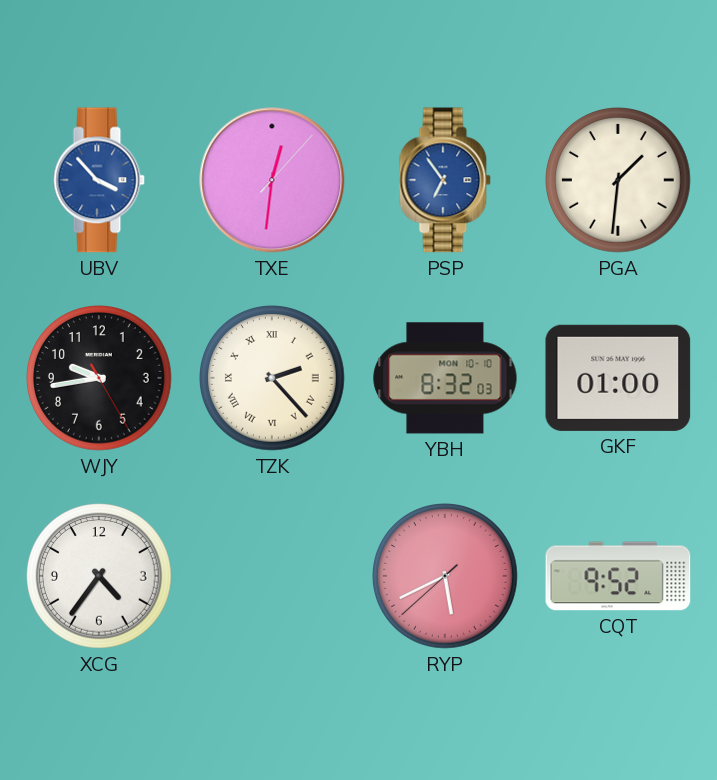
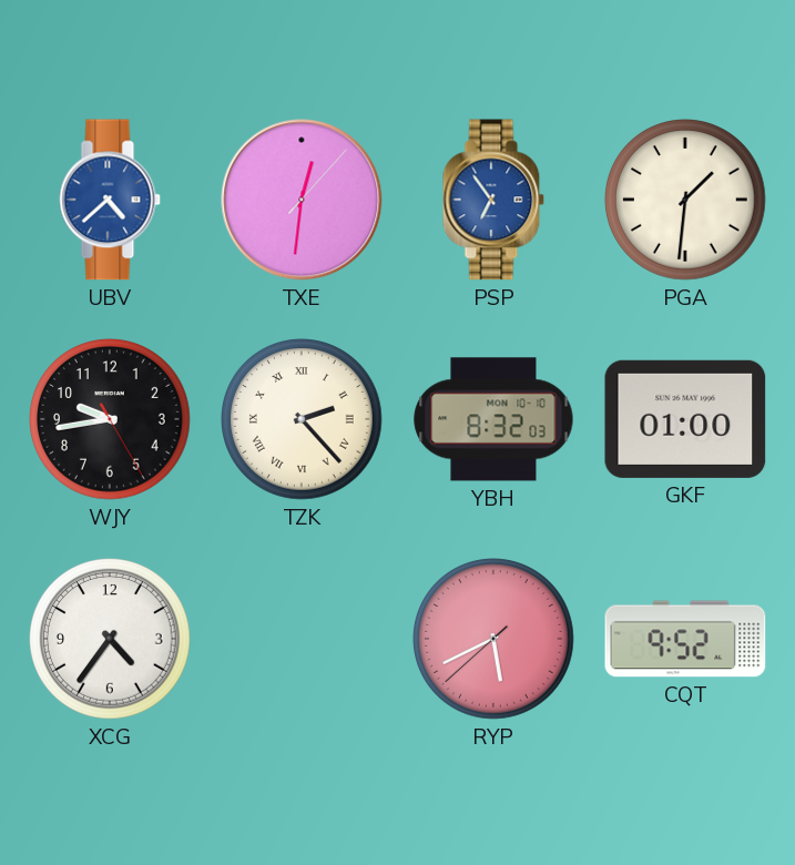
UBV: 3:53 -> 4:38
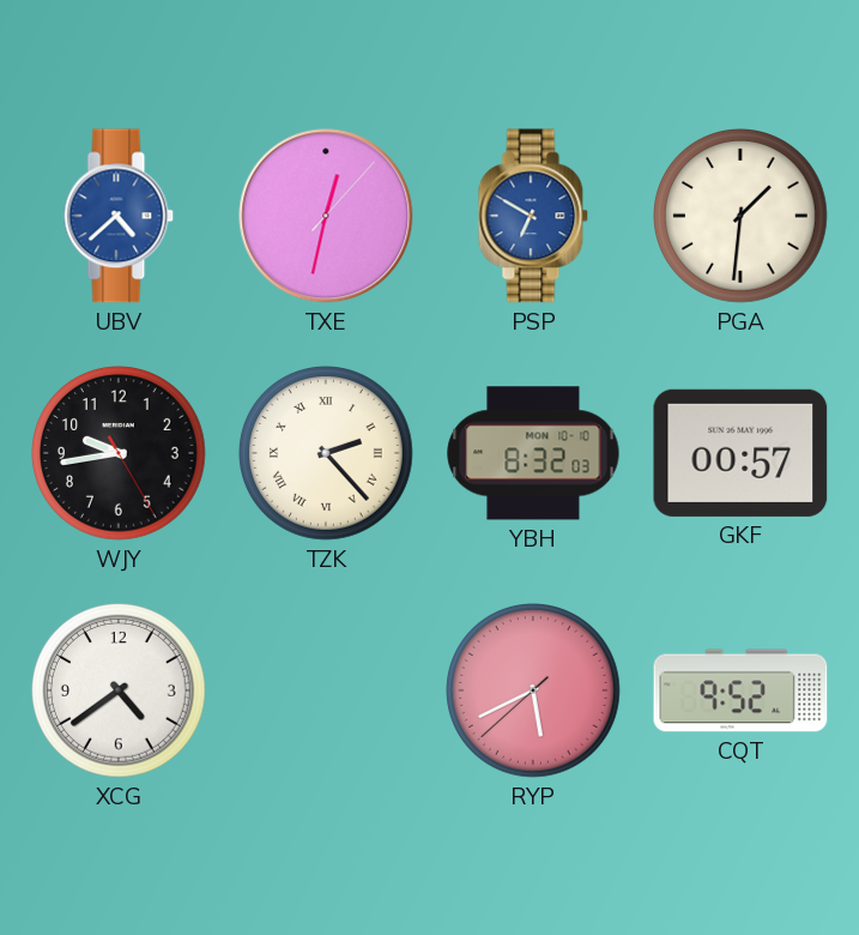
TXE: 12:31 -> 12:32
PSP: 6:54 -> 6:50
GKF: 01:00 -> 00:57
XCG: 4:36 -> 4:39
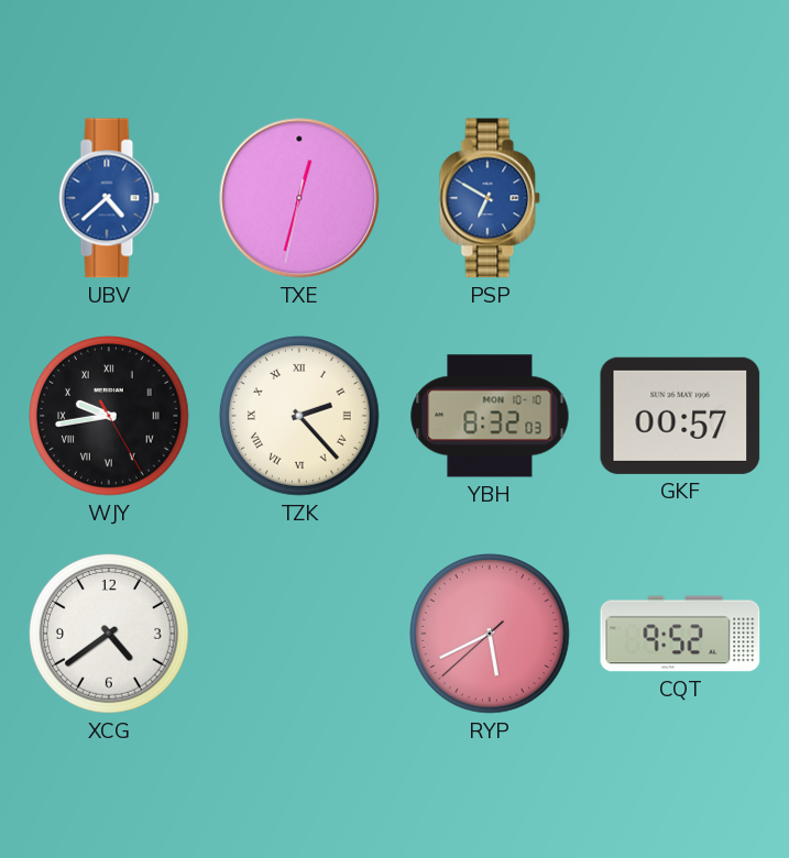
TXE: 12:32:07 -> 12:32:32
PGA: 1:31 -> none
WJY numerals: Arabic -> Roman
